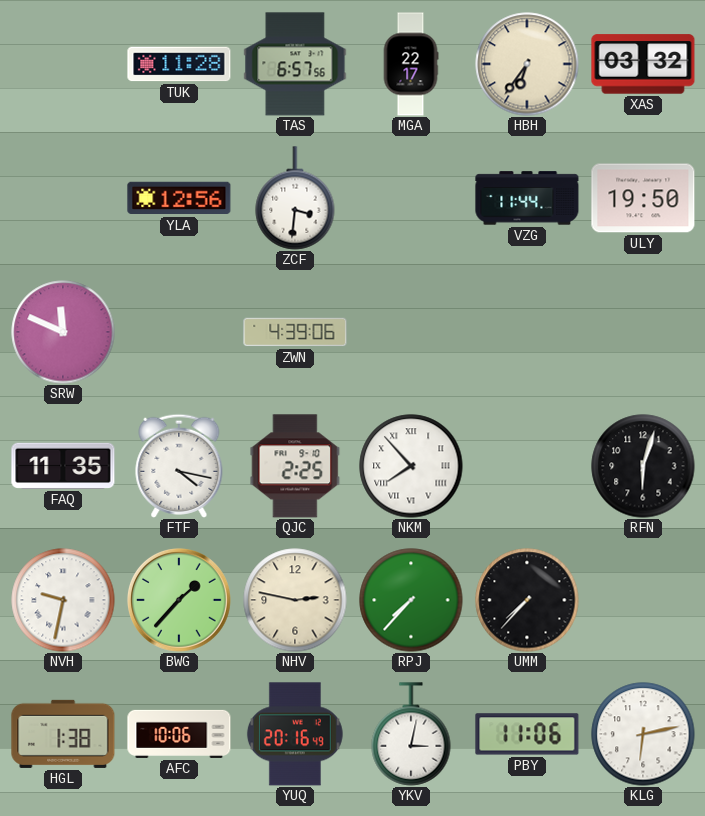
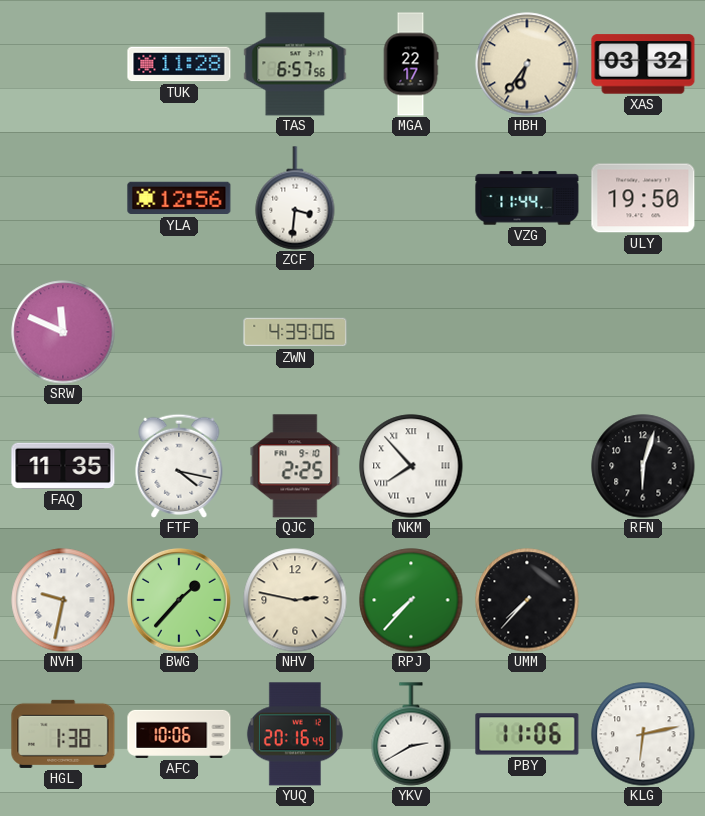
YKV: 3:02 -> 2:40
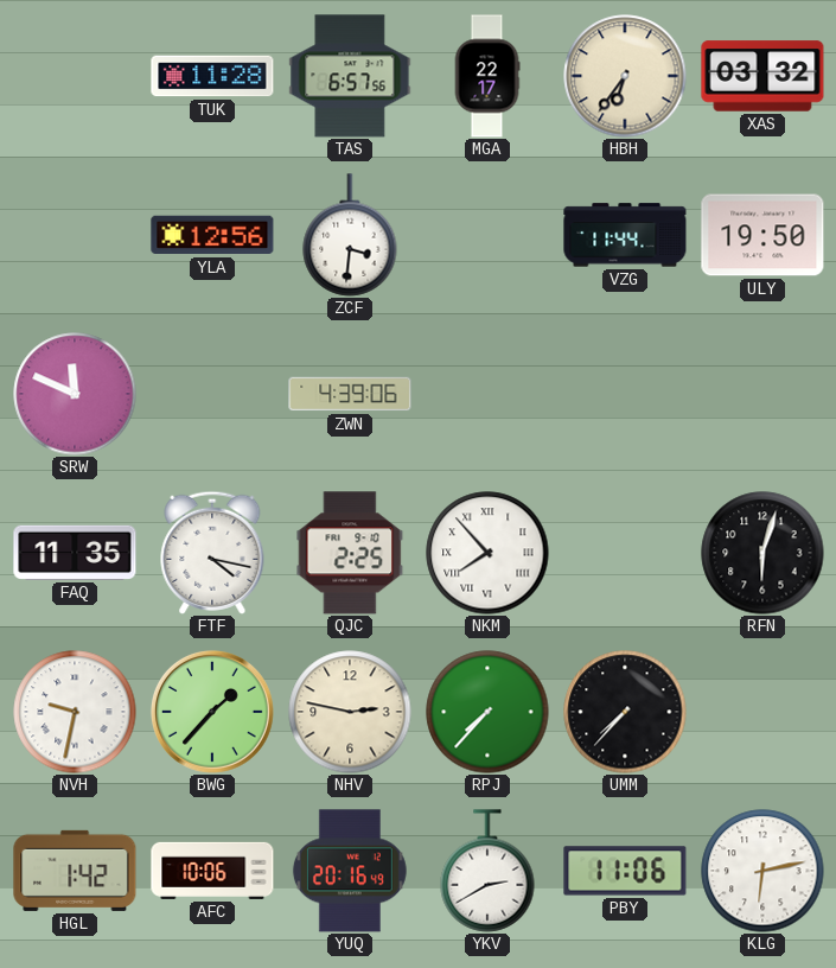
HGL: 1:38 -> 1:42
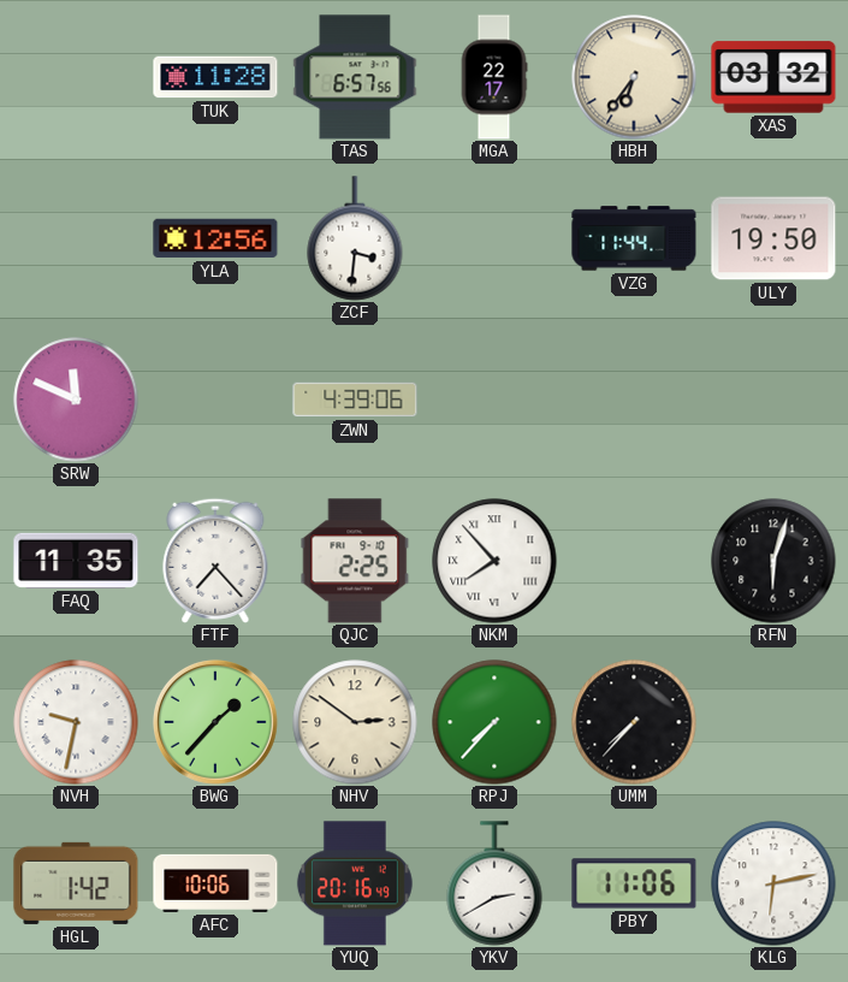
FTF: 4:17 -> 7:23
NHV: 2:47 -> 2:51
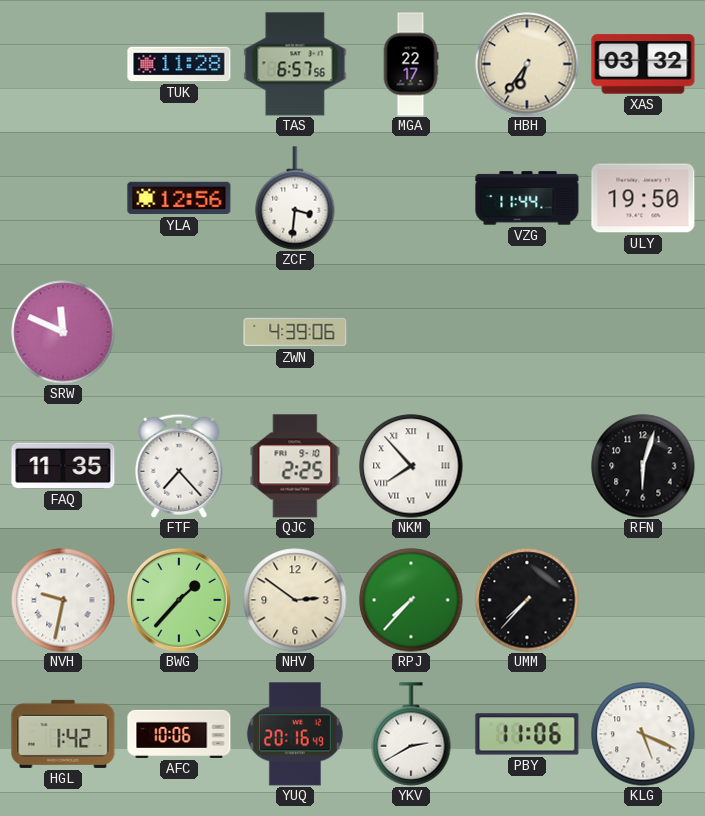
KLG: 6:13 -> 5:19
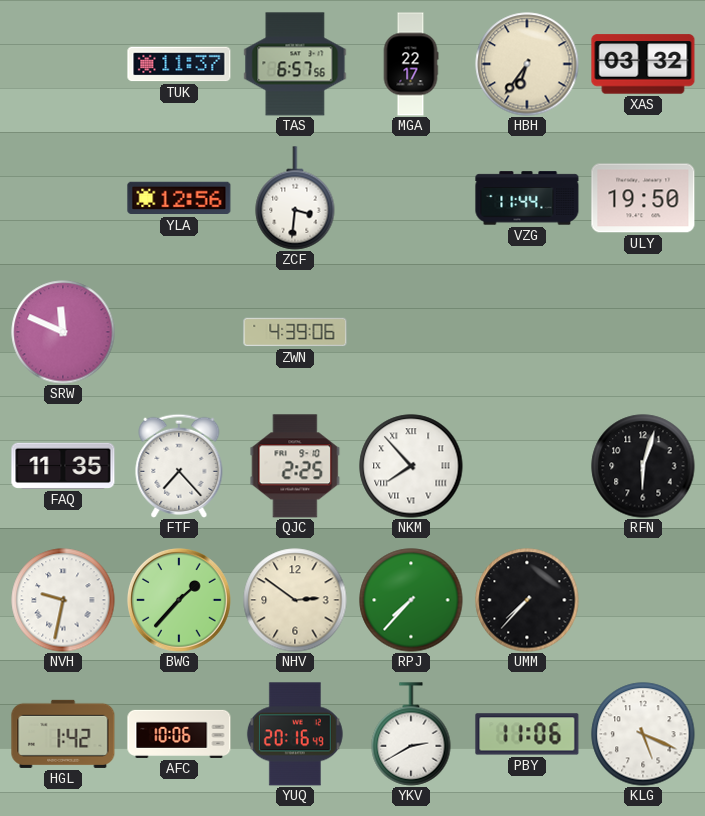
TUK: 11:28 -> 11:37
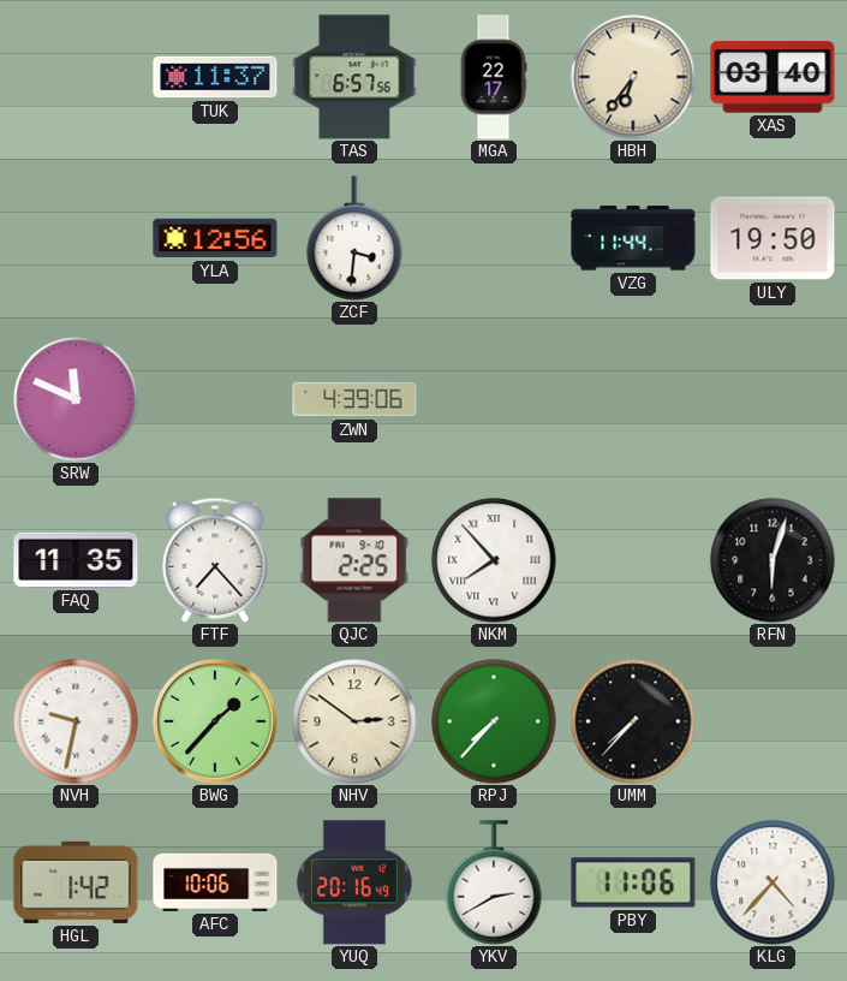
XAS: 03:32 -> 03:40
KLG: 5:19 -> 4:37
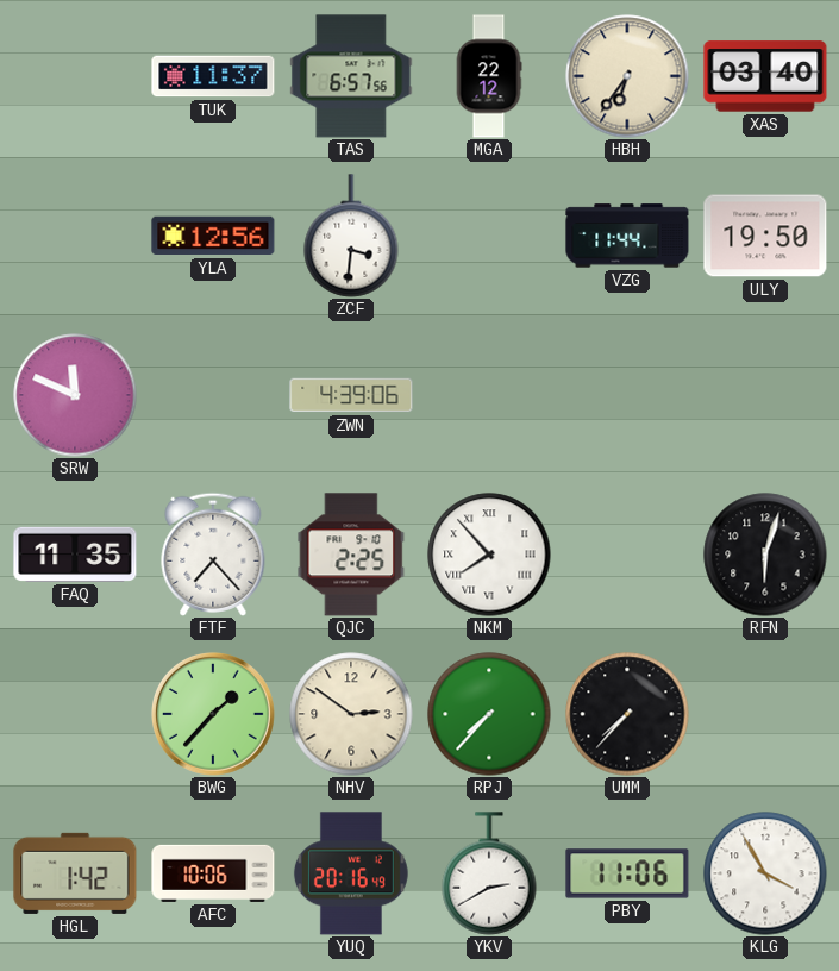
MGA: 22:17 -> 22:12
NVH: 9:32 -> none
KLG: 4:37 -> 3:55
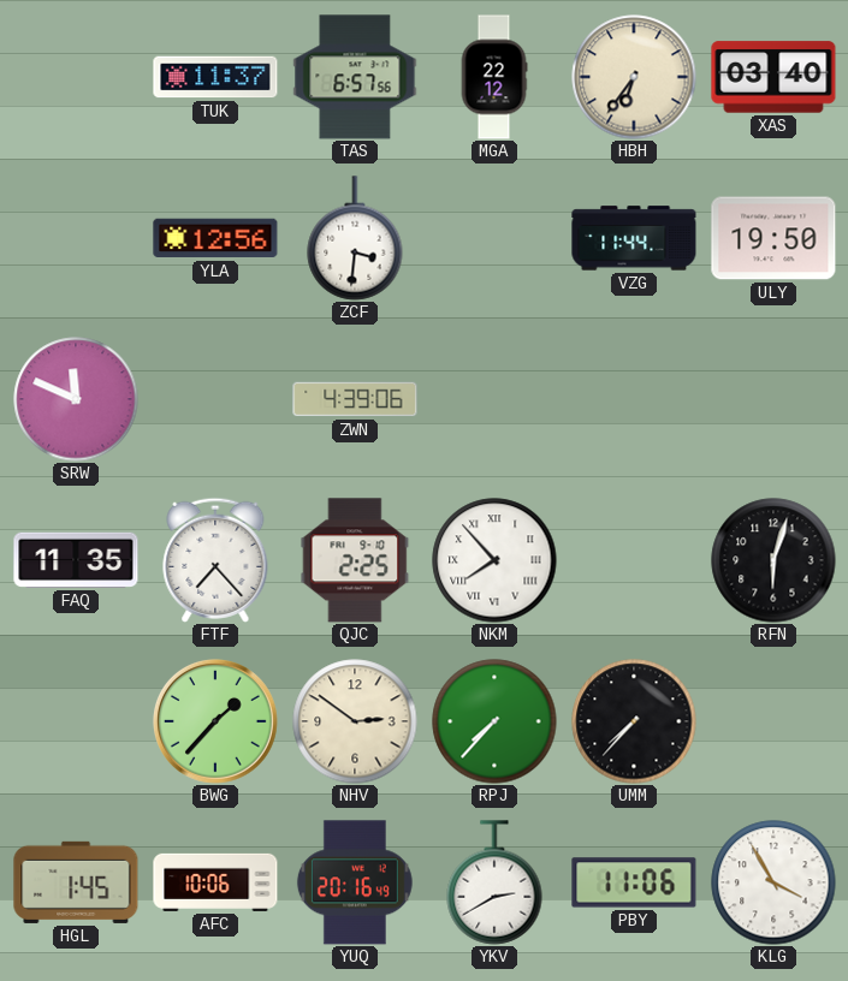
HGL: 1:42 -> 1:45
